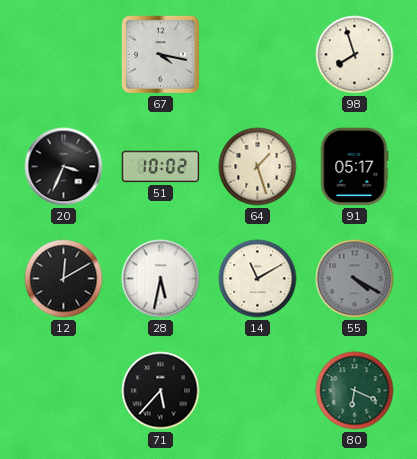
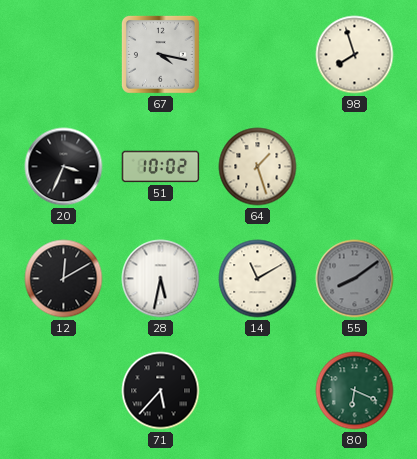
91: 05:17 -> none
55: 4:20 -> 8:09
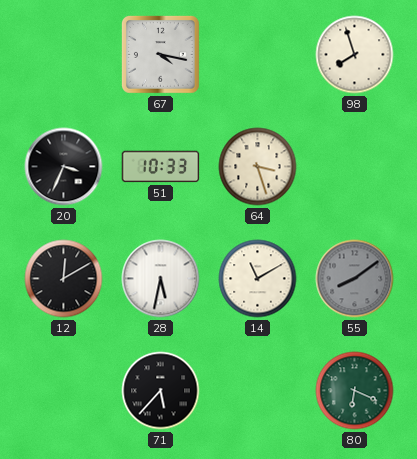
51: 10:02 -> 10:33
64: 1:27 -> 3:27
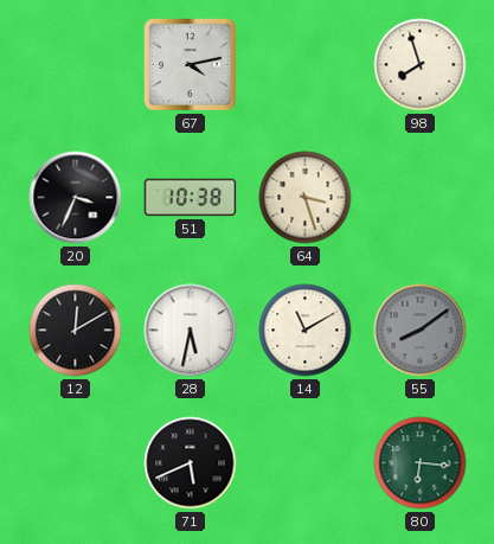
67: 4:17 -> 4:13
51: 10:33 -> 10:38
71: 5:37 -> 5:41
80: 6:19 -> 6:16
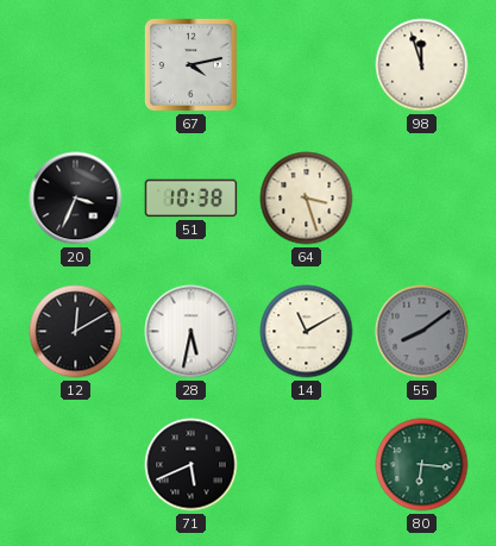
98: 7:57 -> 11:57
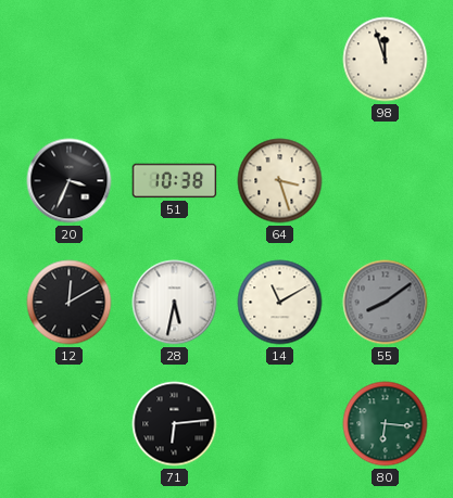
67: 4:13 -> none
71: 5:41 -> 6:14
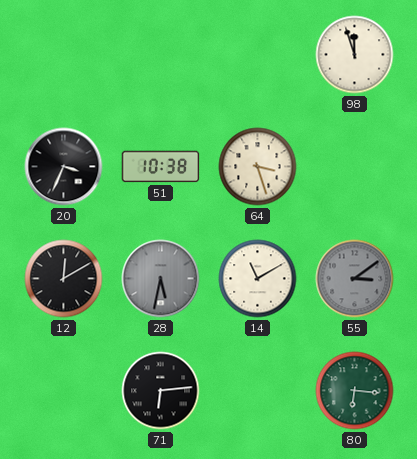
28 dial: white -> grey
55: 8:09 -> 3:09
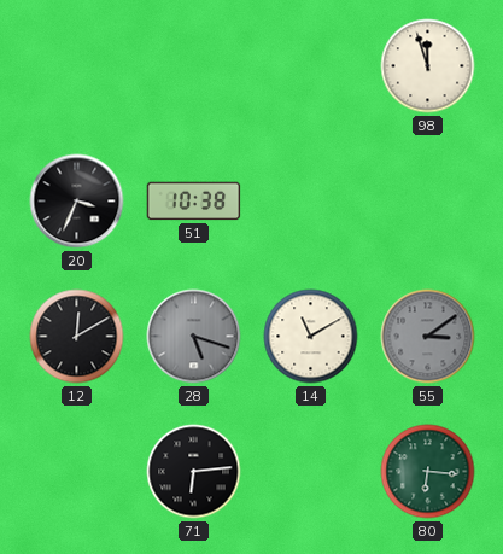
64: 3:27 -> none
28: 5:32 -> 5:18
